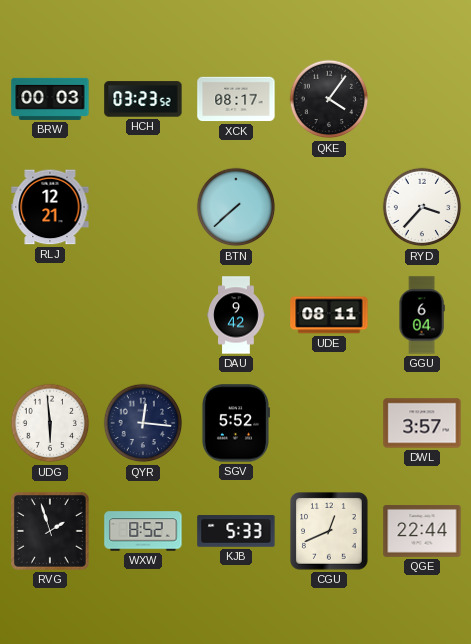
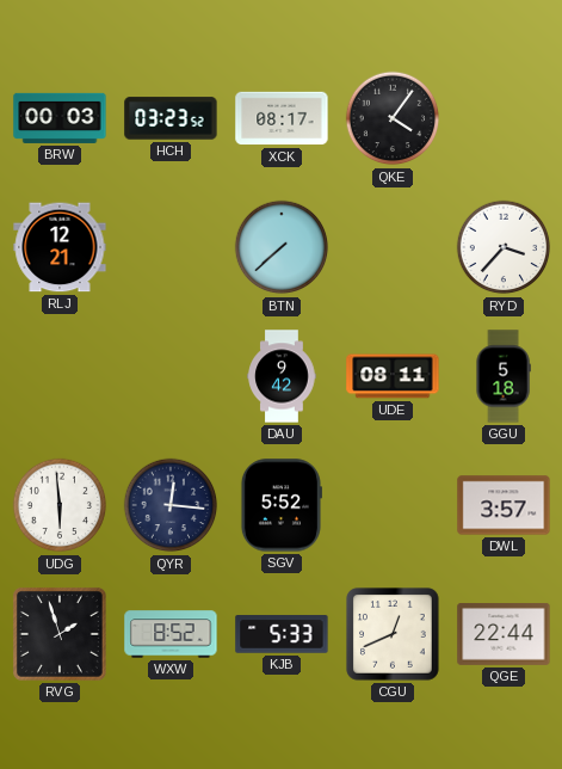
GGU: 6:04 -> 5:18
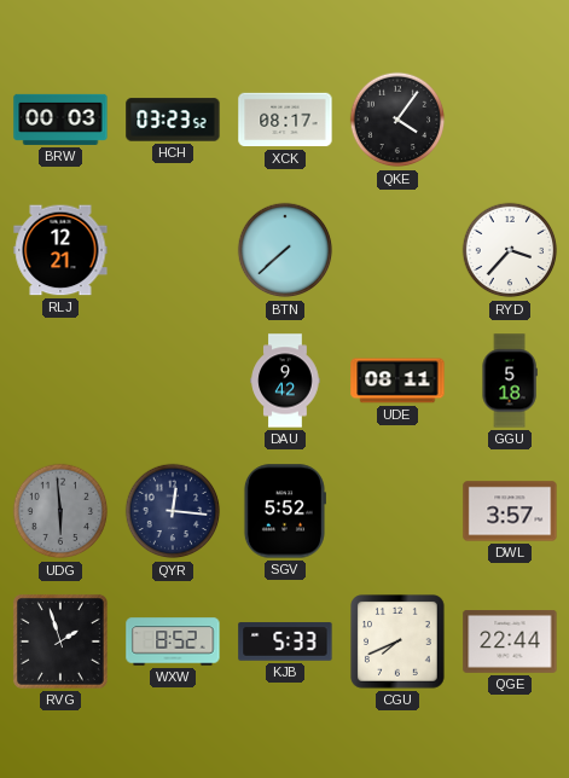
UDG dial: white -> grey
CGU: 12:41 -> 7:41
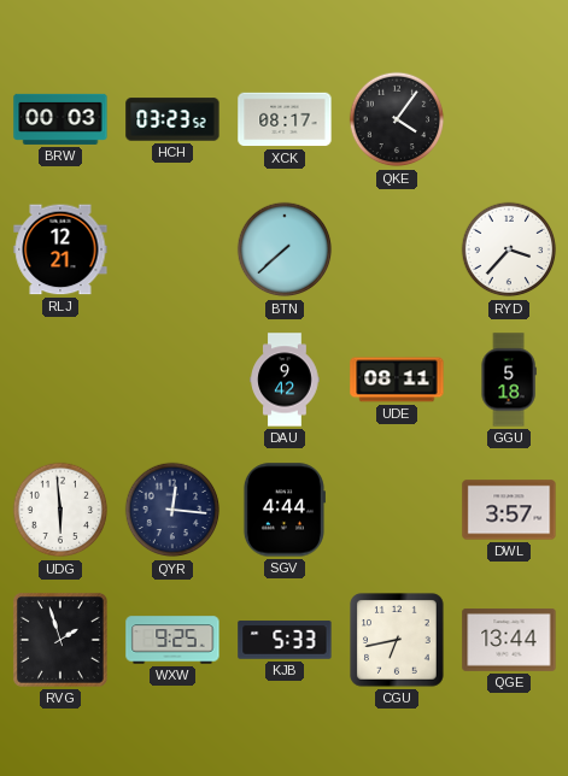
UDG dial: grey -> white
SGV: 5:52 -> 4:44
WXW: 8:52 -> 9:25
CGU: 7:41 -> 6:43
QGE: 22:44 -> 13:44
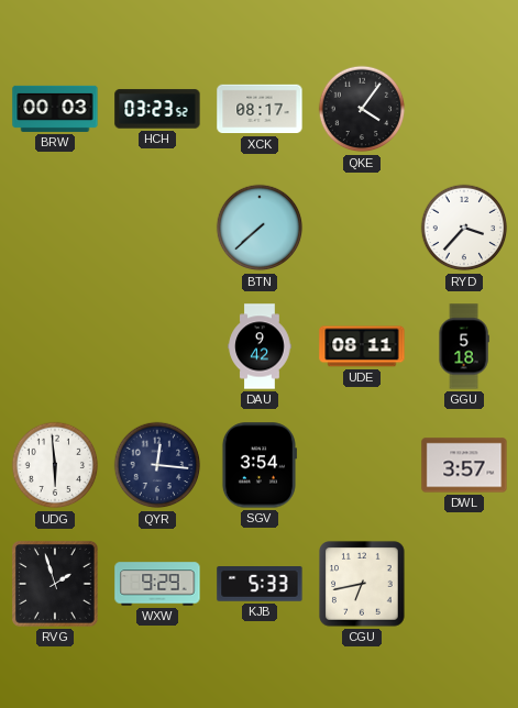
RLJ: 12:21 -> none
SGV: 4:44 -> 3:54
WXW: 9:25 -> 9:29
QGE: 13:44 -> none
